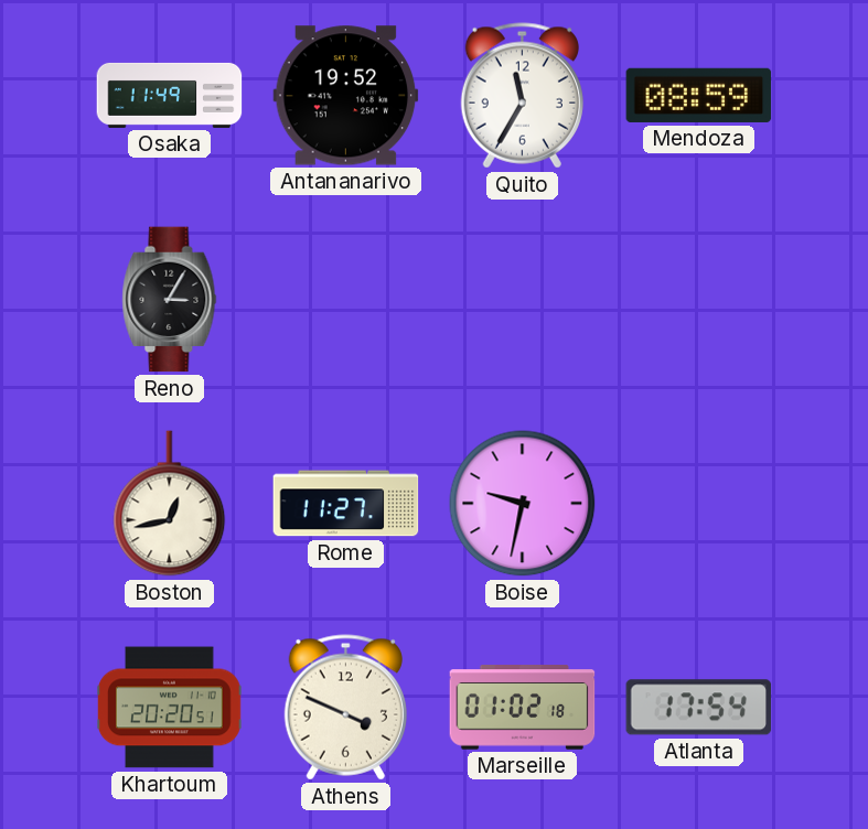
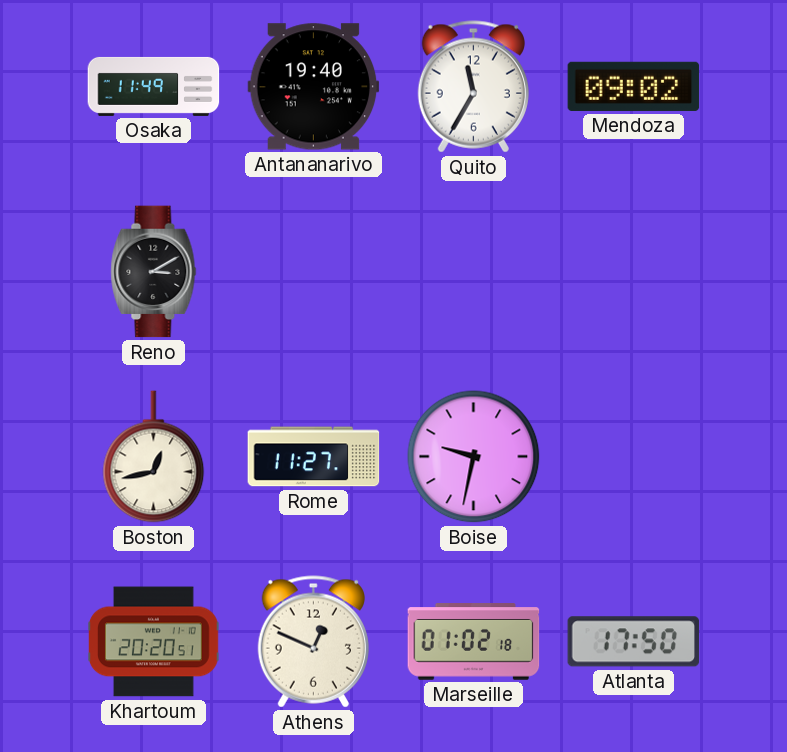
Antananarivo: 19:52 -> 19:40
Mendoza: 08:59 -> 09:02
Reno: 3:05 -> 3:10
Athens: 3:49 -> 12:49
Atlanta: 17:54 -> 17:50
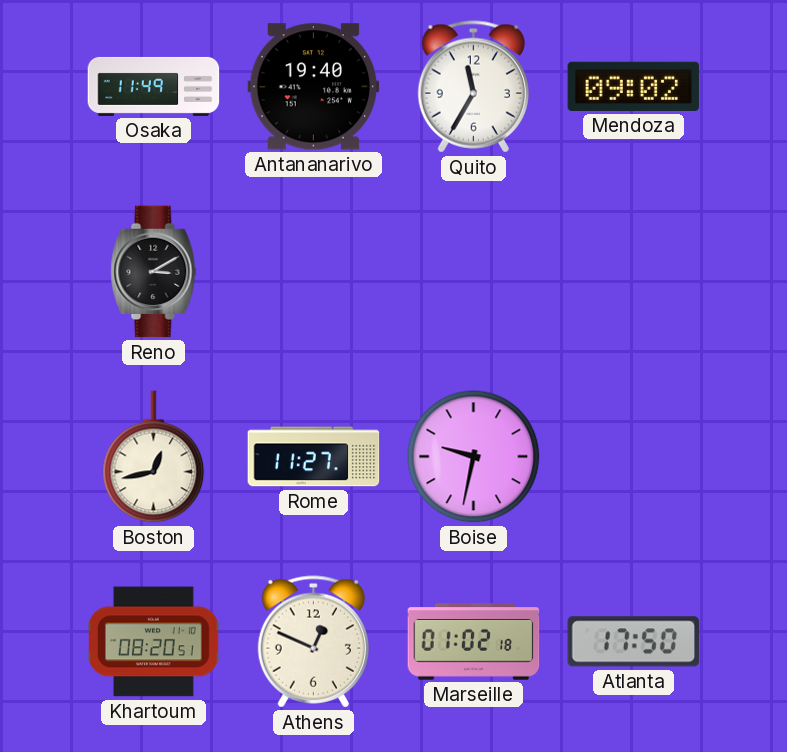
Khartoum: 20:20 -> 08:20
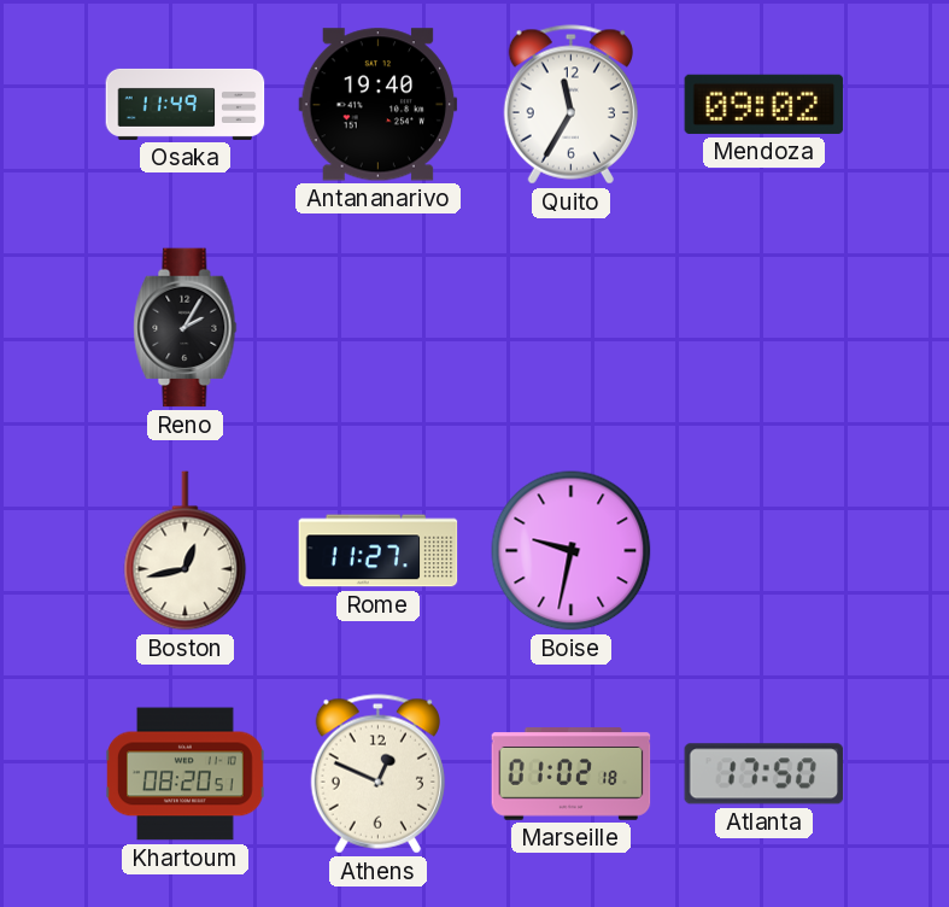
Reno: 3:10 -> 2:05
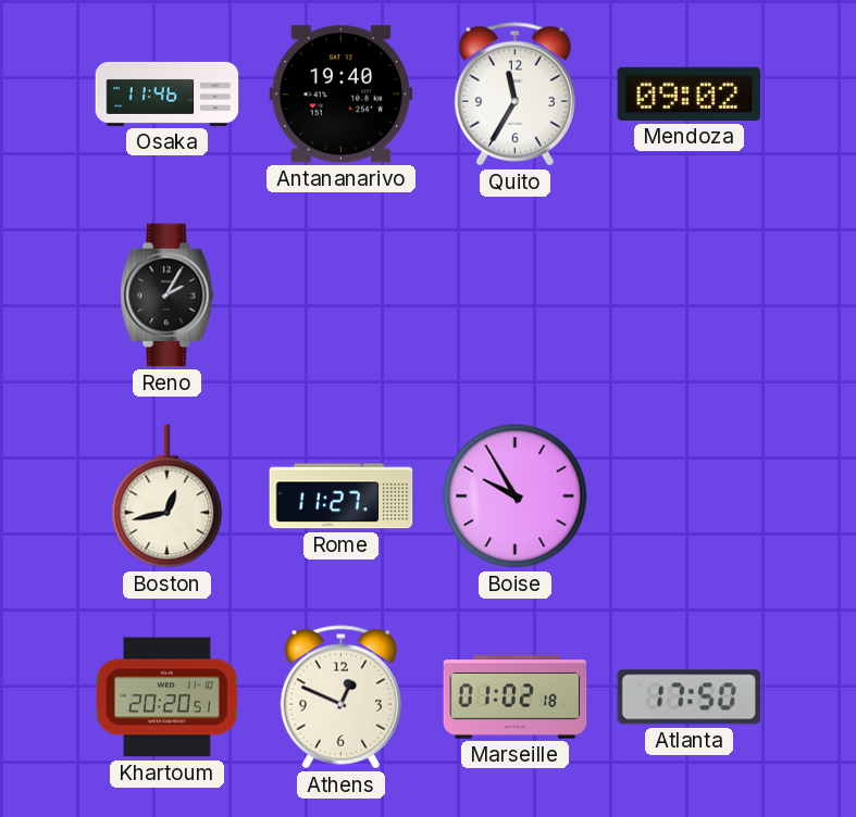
Osaka: 11:49 -> 11:46
Boise: 9:32 -> 9:55
Khartoum: 08:20 -> 20:20
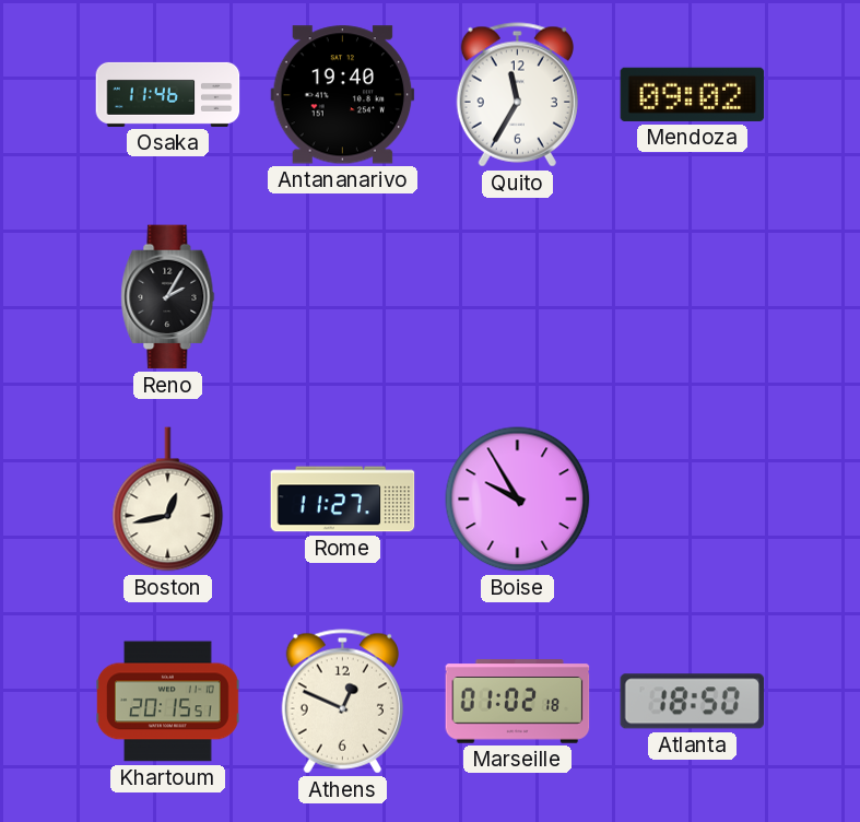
Khartoum: 20:20 -> 20:15
Atlanta: 17:50 -> 18:50
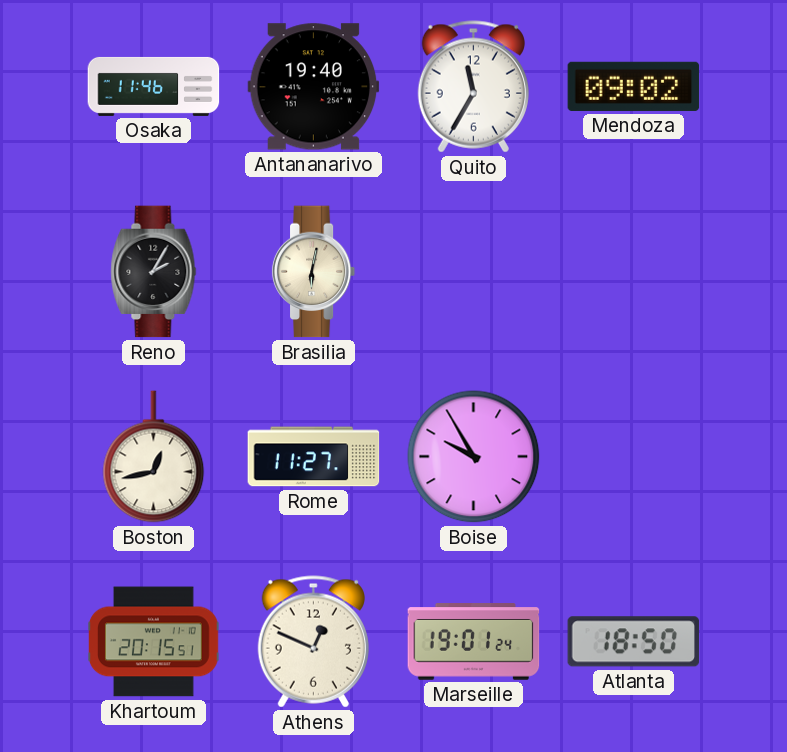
Brasilia: none -> 6:02
Marseille: 01:02 -> 19:01
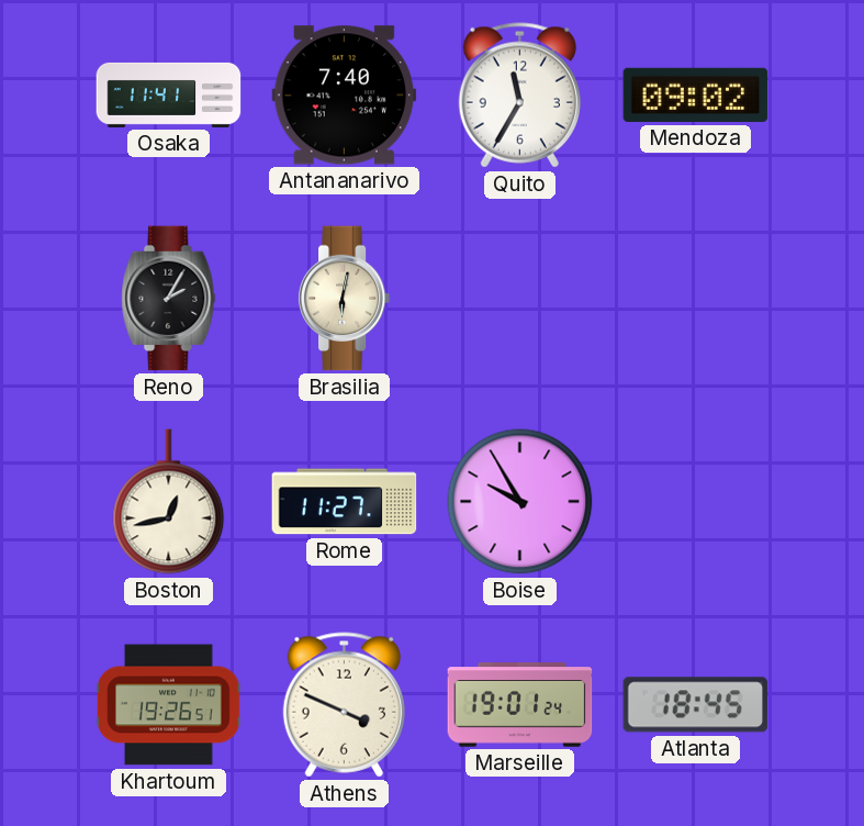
Osaka: 11:46 -> 11:41
Antananarivo: 19:40 -> 7:40
Khartoum: 20:15 -> 19:26
Athens: 12:49 -> 3:49
Atlanta: 18:50 -> 18:45
